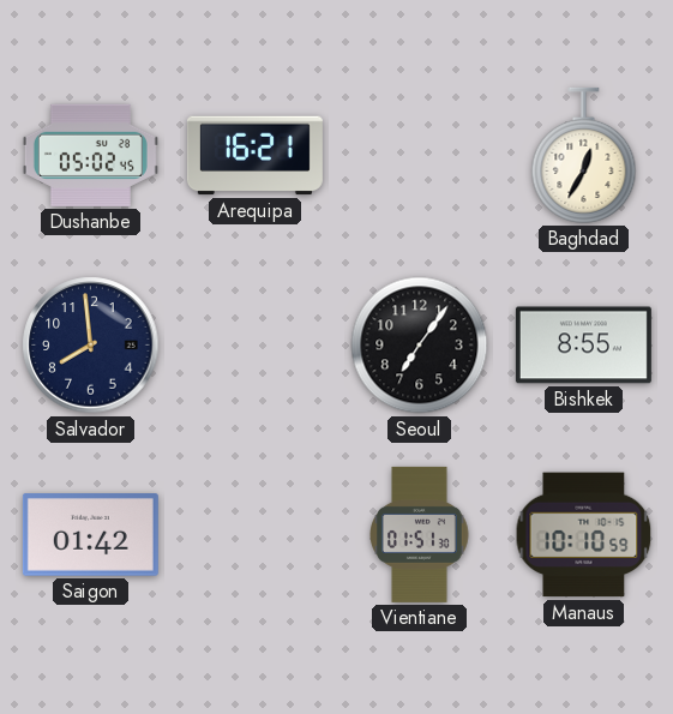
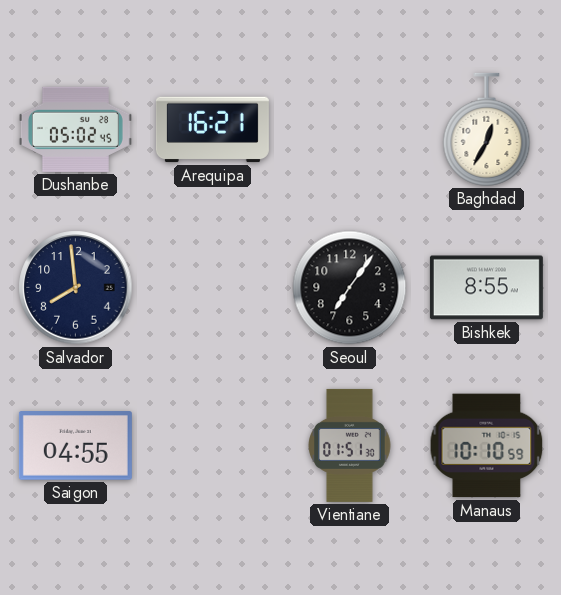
Saigon: 01:42 -> 04:55
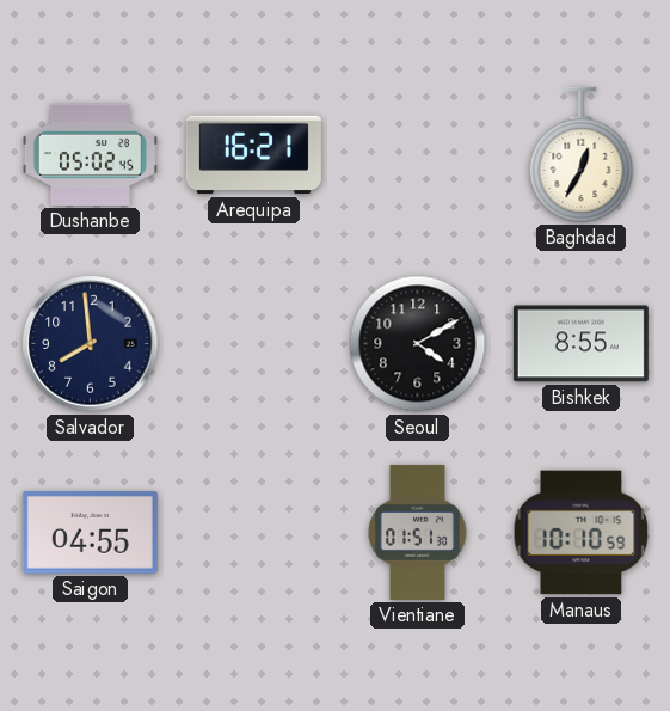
Seoul: 7:06 -> 4:10
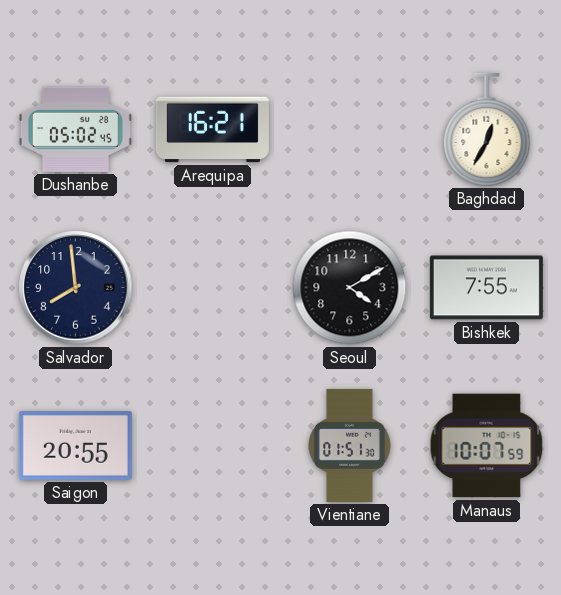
Bishkek: 8:55 -> 7:55
Saigon: 04:55 -> 20:55
Manaus: 10:10 -> 10:07
